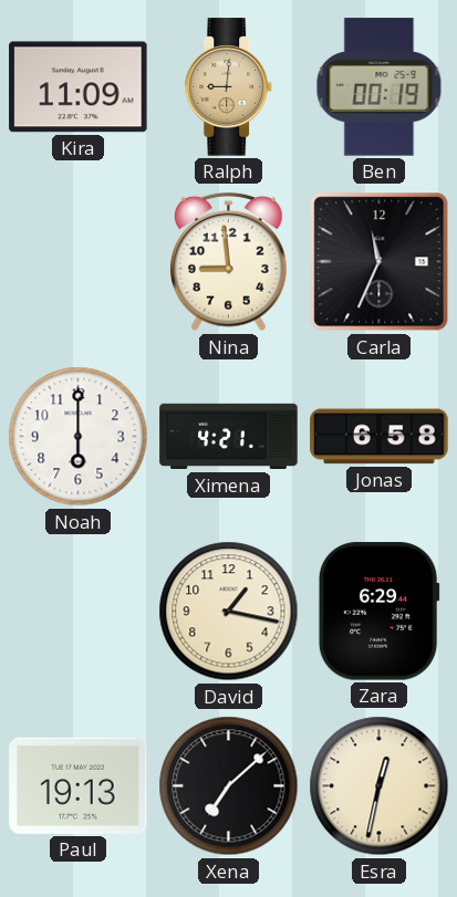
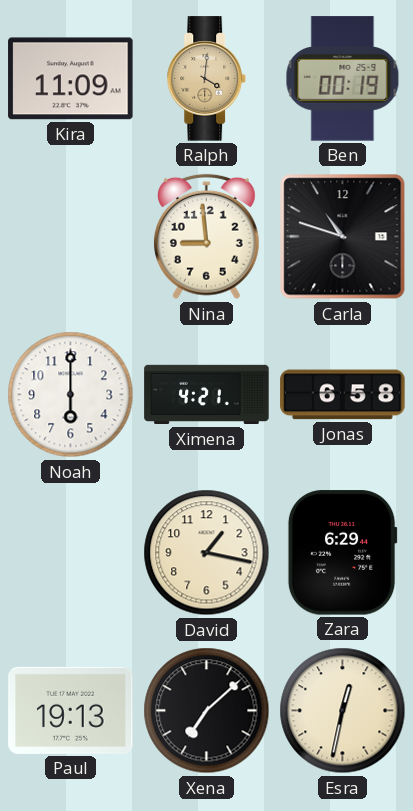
Ralph: 9:01 -> 4:01
Carla: 11:34 -> 10:48
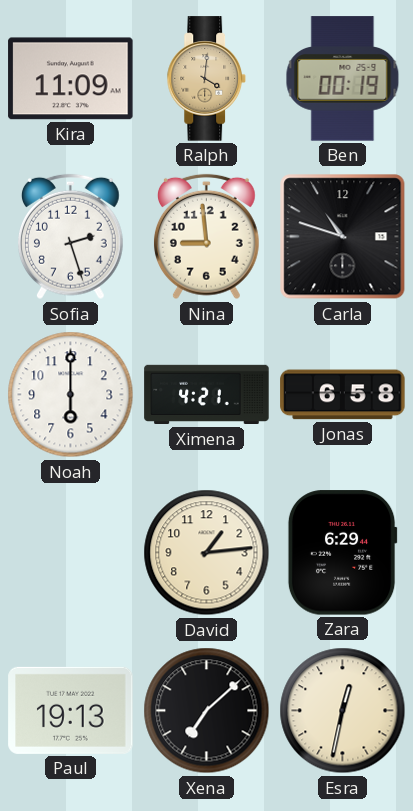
Sofia: none -> 2:27
David: 1:17 -> 1:14
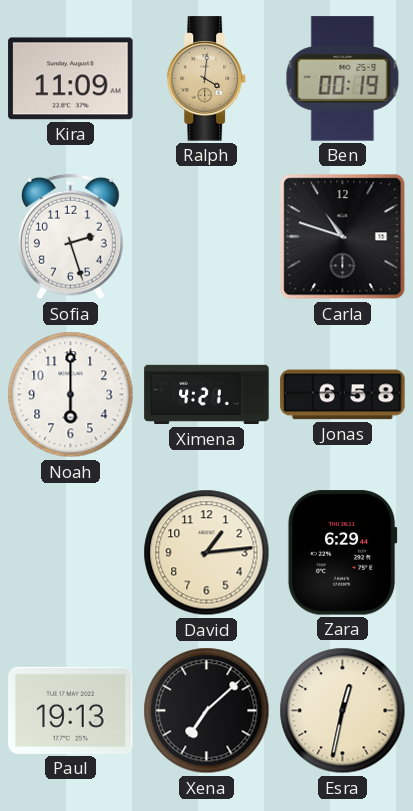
Nina: 8:59 -> none
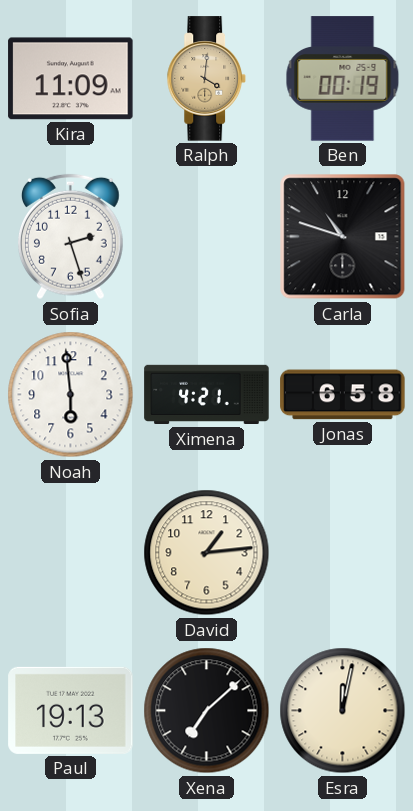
Noah: 6:00 -> 5:59
Zara: 6:29 -> none
Esra: 12:32 -> 12:02
